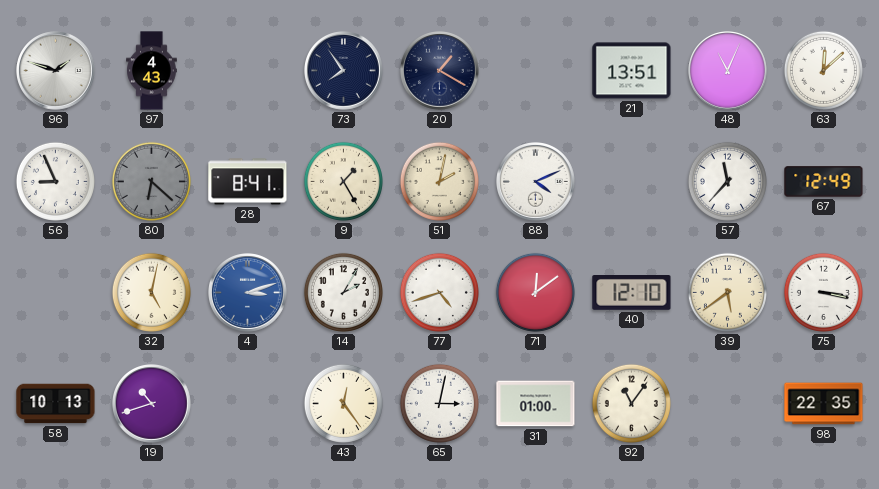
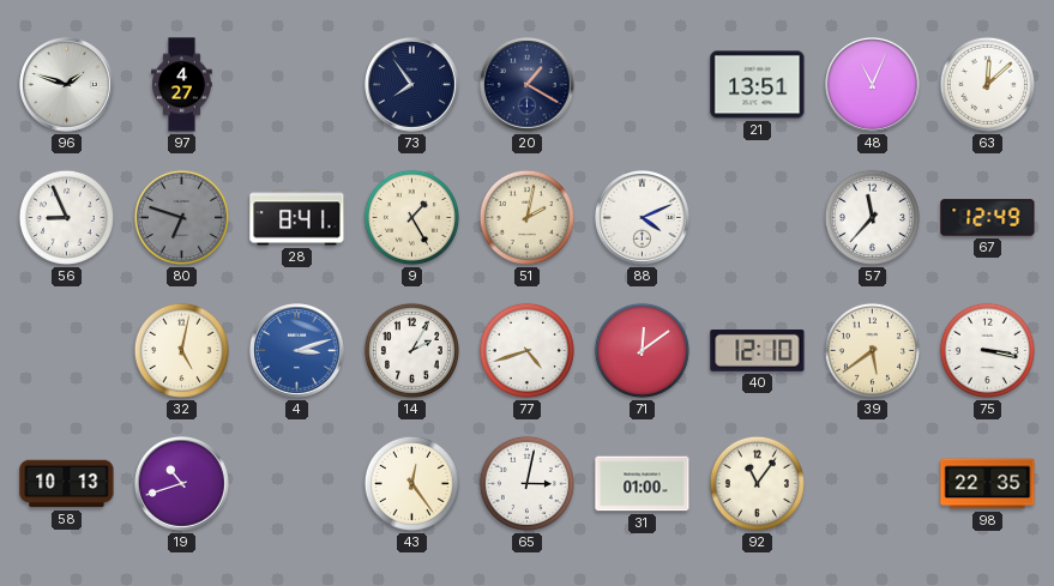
97: 4:43 -> 4:27
80: 6:22 -> 6:48
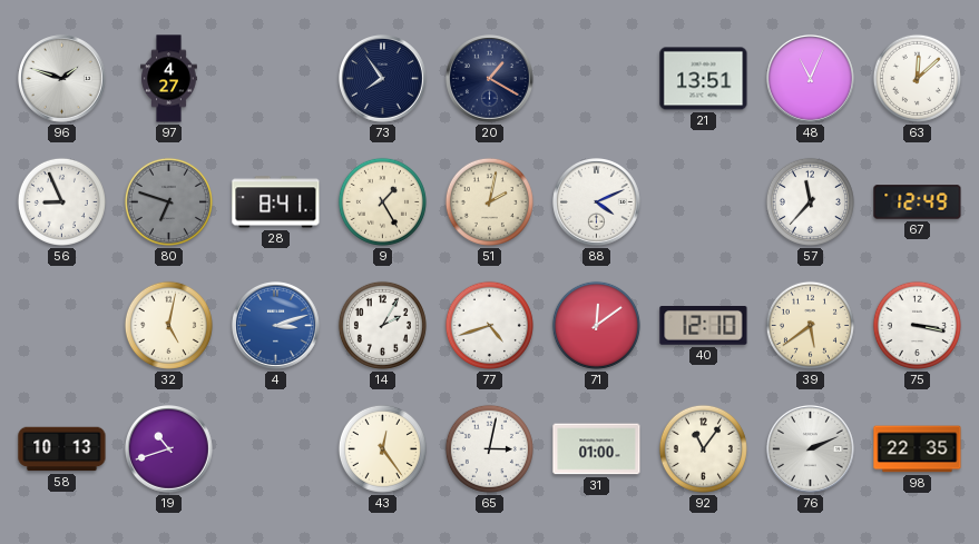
76: none -> 2:11
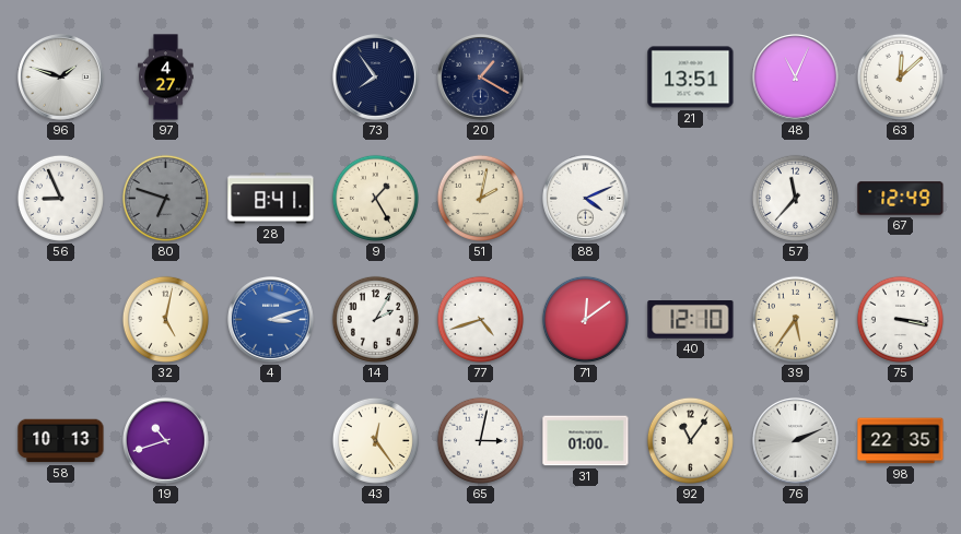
39: 5:39 -> 5:36
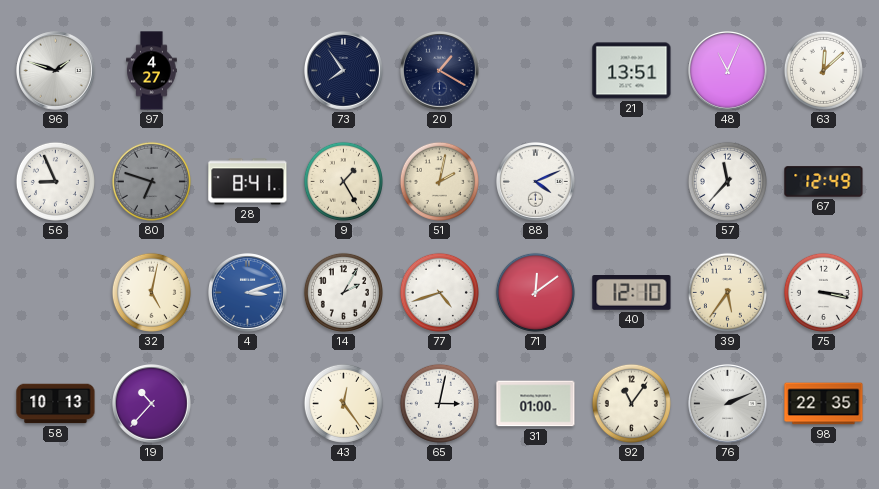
19: 10:42 -> 10:37
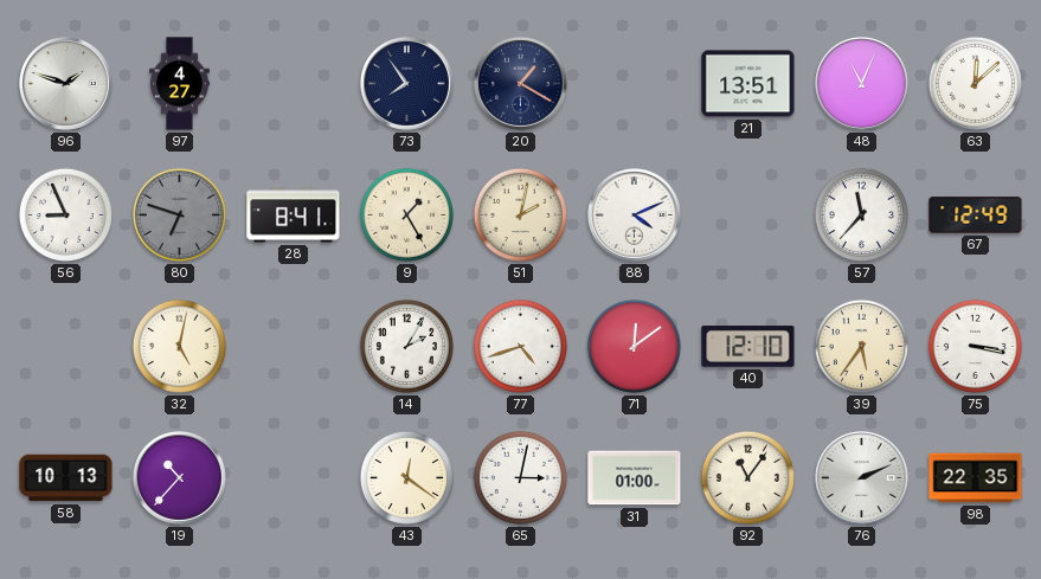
4: 3:12 -> none
43: 12:24 -> 12:21
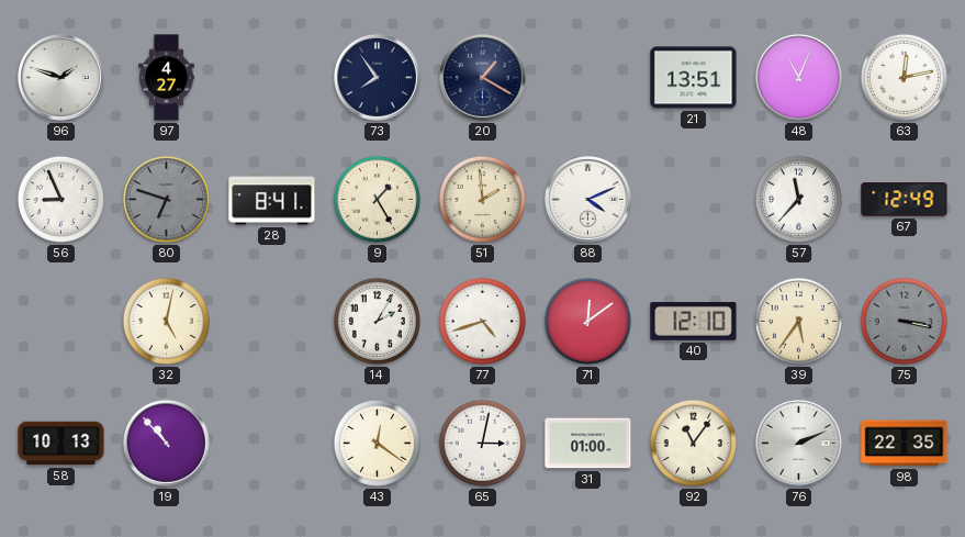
63: 12:08 -> 12:13
51: 2:02 -> 1:59
75 dial: white -> grey
19: 10:37 -> 10:53
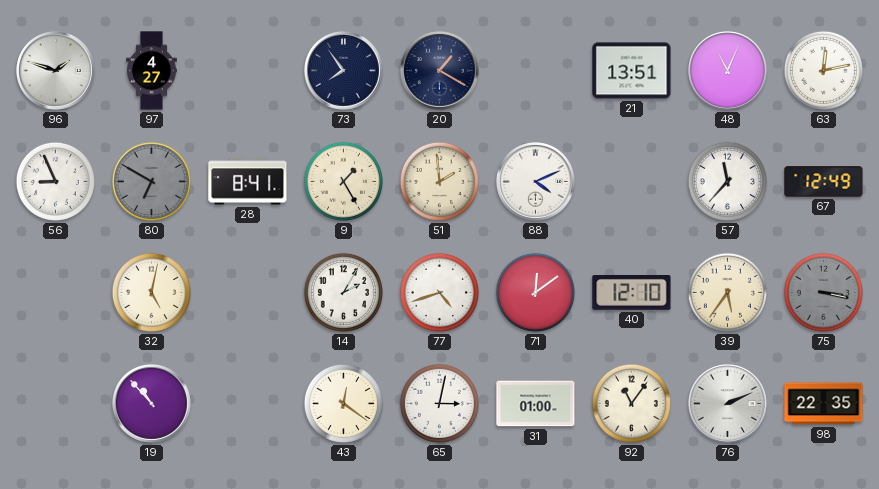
80: 6:48 -> 6:50
58: 10:13 -> none
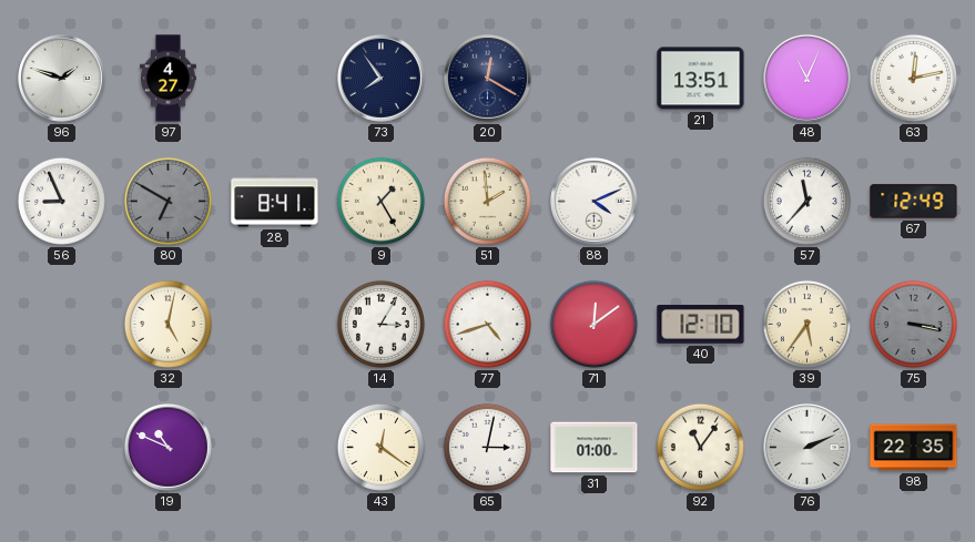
20: 1:20 -> 12:20
14: 2:05 -> 3:05
19: 10:53 -> 10:49
